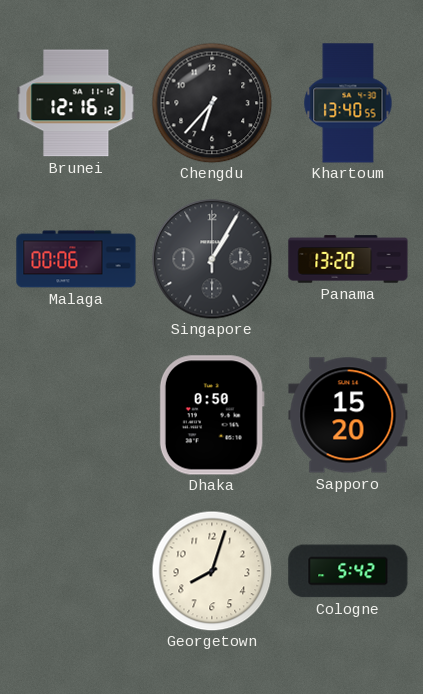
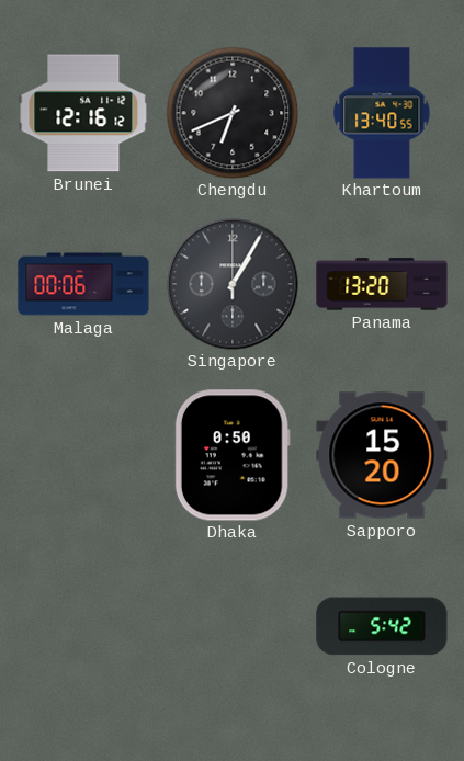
Chengdu: 6:37 -> 6:41
Georgetown: 8:03 -> none
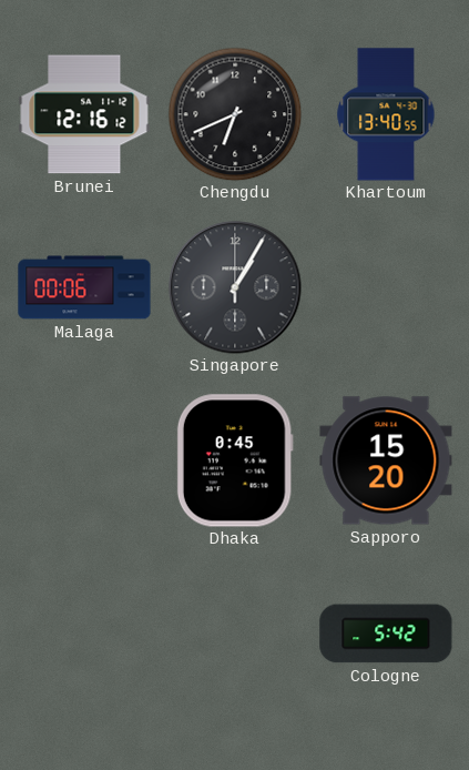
Panama: 13:20 -> none
Dhaka: 0:50 -> 0:45
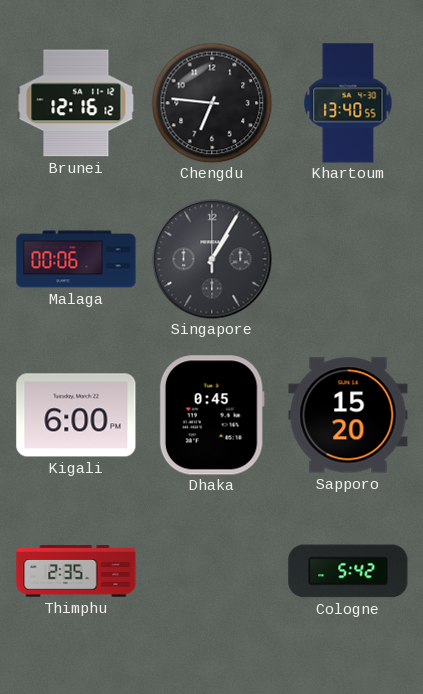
Chengdu: 6:41 -> 6:46
Kigali: none -> 6:00
Thimphu: none -> 2:35
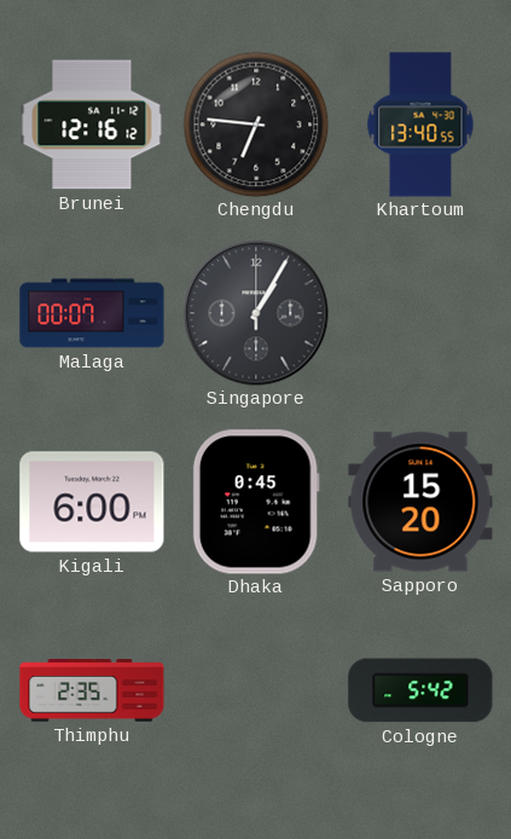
Malaga: 00:06 -> 00:07
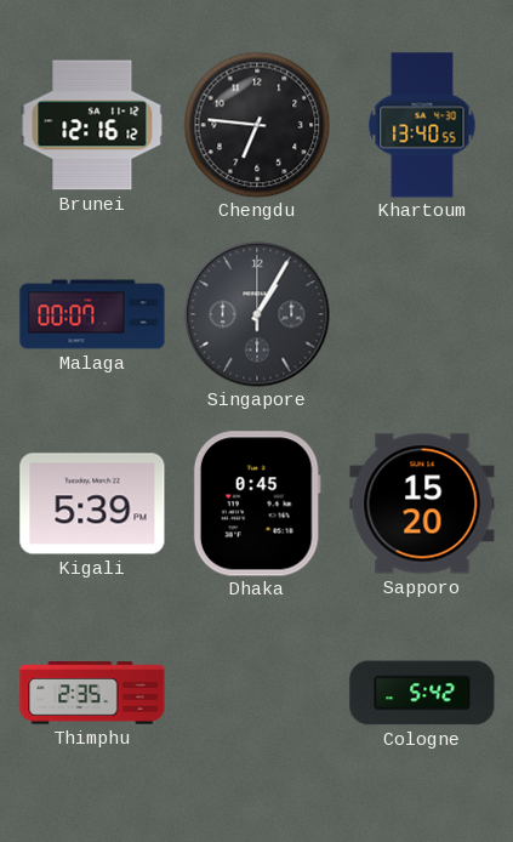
Kigali: 6:00 -> 5:39
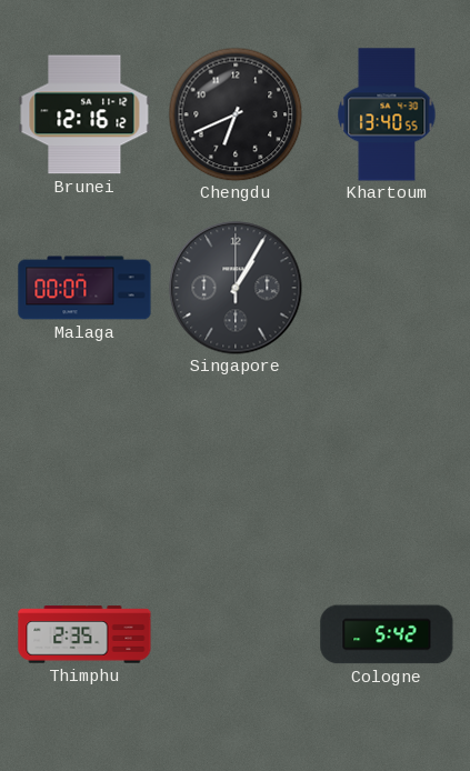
Chengdu: 6:46 -> 6:41
Kigali: 5:39 -> none
Dhaka: 0:45 -> none
Sapporo: 15:20 -> none
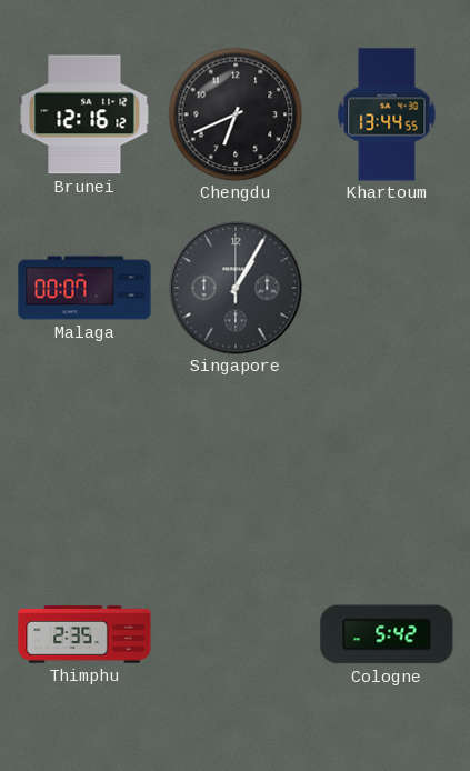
Khartoum: 13:40 -> 13:44
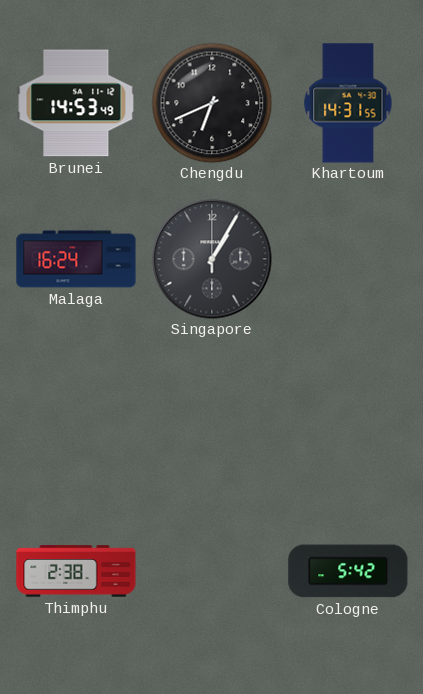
Brunei: 12:16 -> 14:53
Khartoum: 13:44 -> 14:31
Malaga: 00:07 -> 16:24
Thimphu: 2:35 -> 2:38
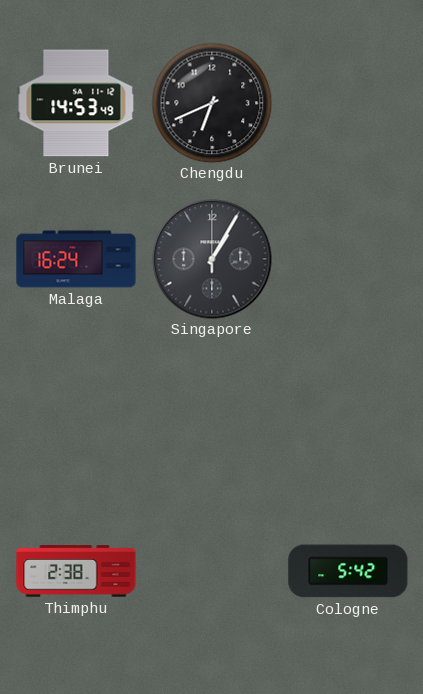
Khartoum: 14:31 -> none
